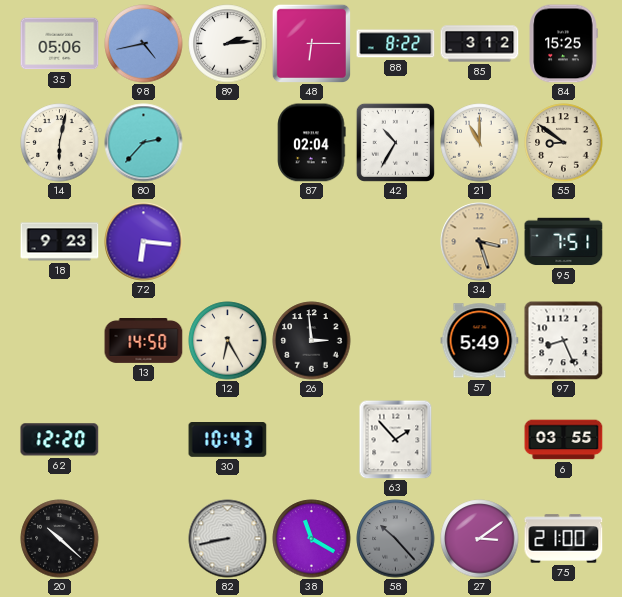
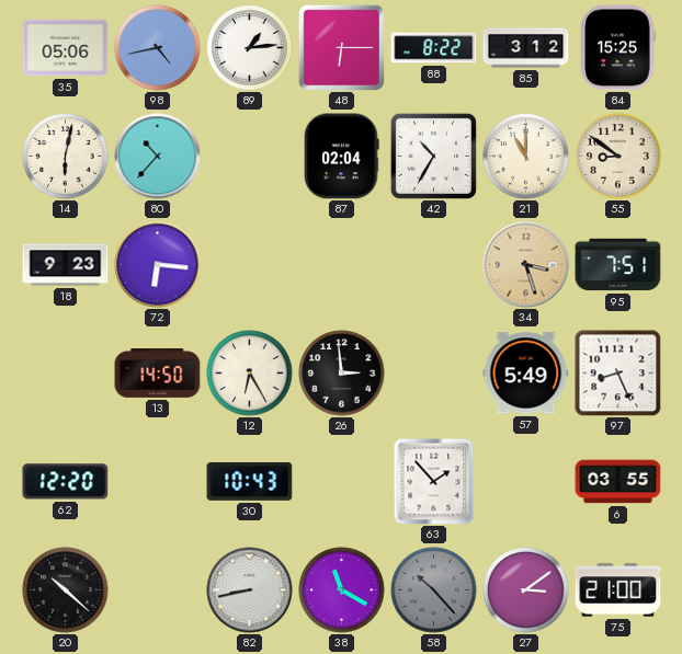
89: 2:14 -> 1:14
80: 2:37 -> 10:37
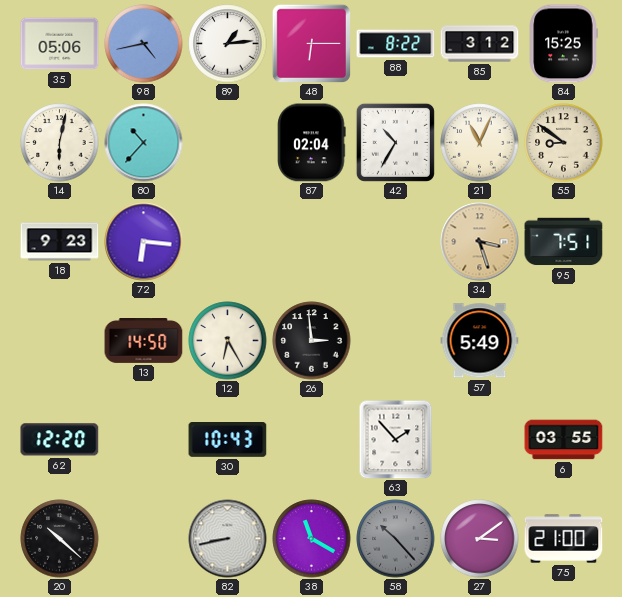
21: 11:00 -> 11:04
97: 8:26 -> none
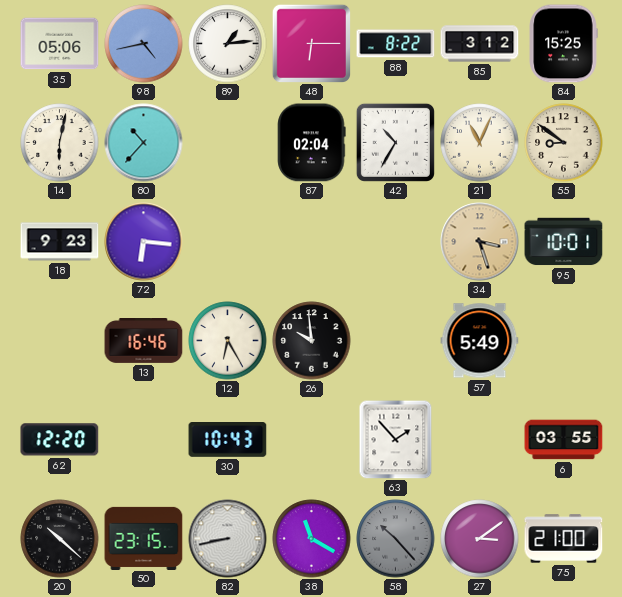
95: 7:51 -> 10:01
13: 14:50 -> 16:46
26: 2:59 -> 9:59
50: none -> 23:15
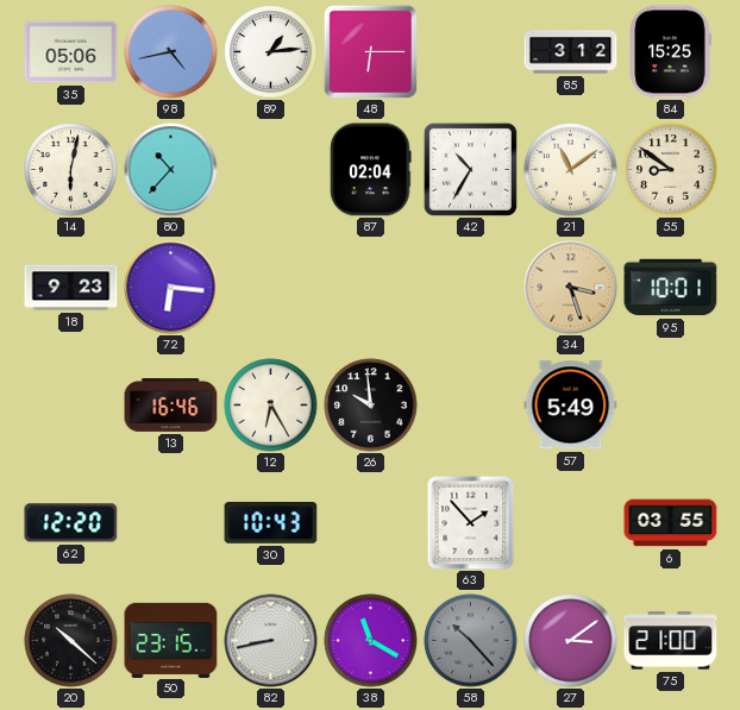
88: 8:22 -> none
21: 11:04 -> 11:09
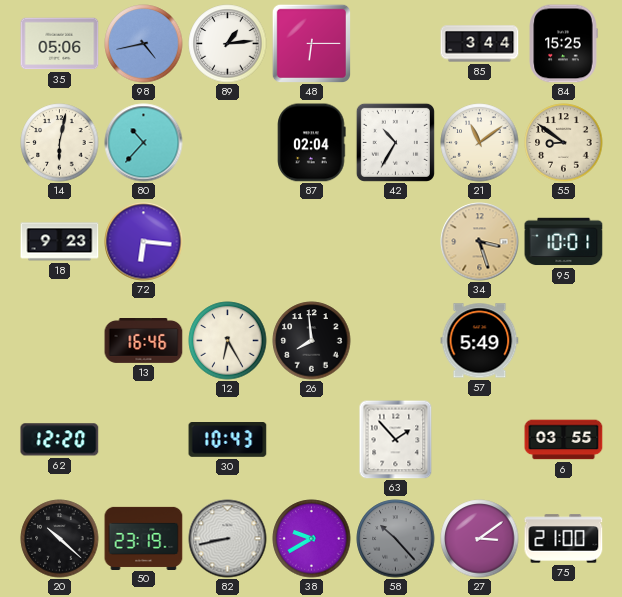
85: 3:12 -> 3:44
26: 9:59 -> 7:59
50: 23:15 -> 23:19
38: 11:20 -> 9:40
